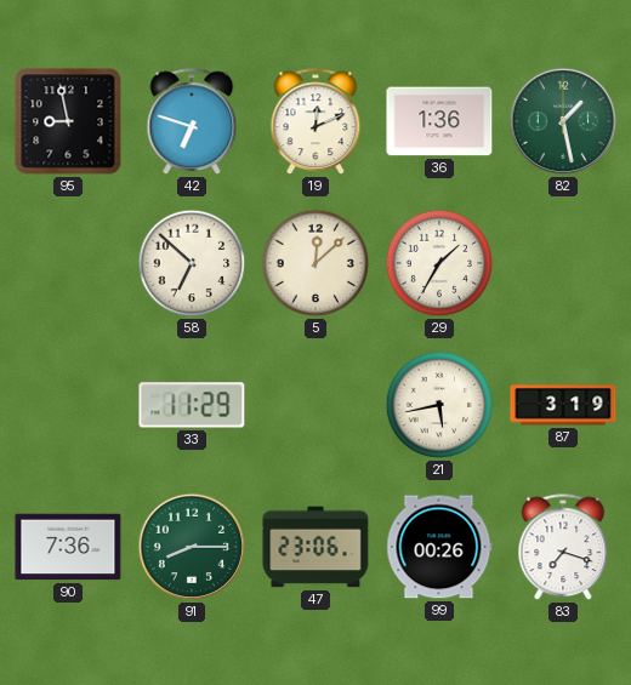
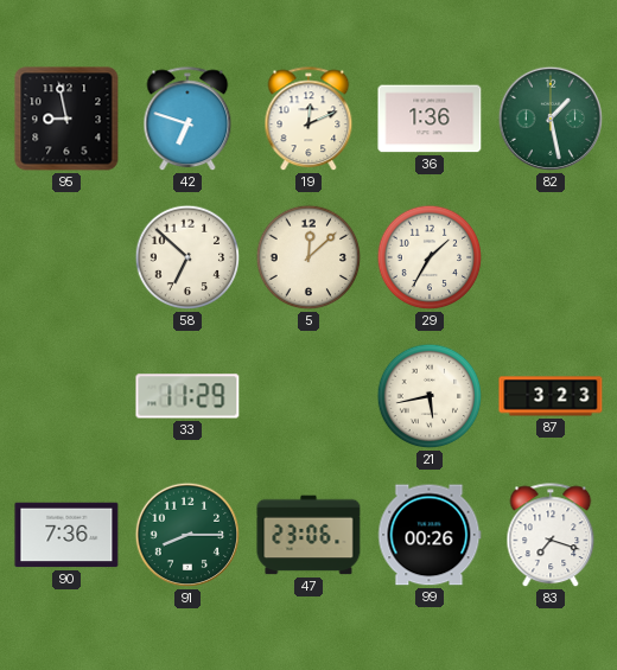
87: 3:19 -> 3:23
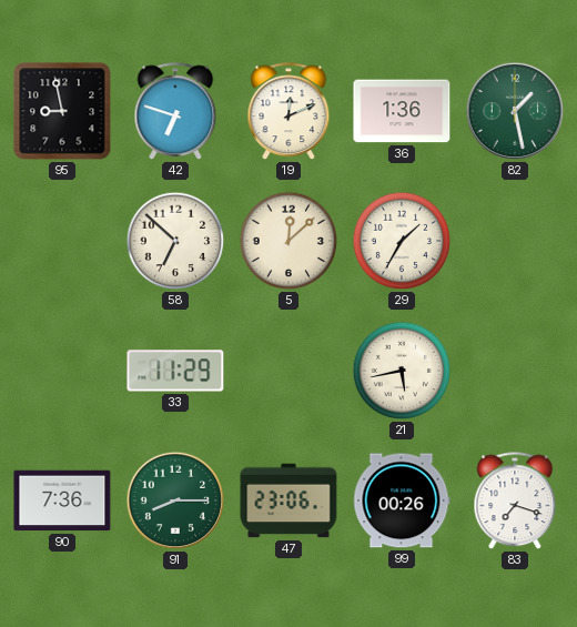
87: 3:23 -> none
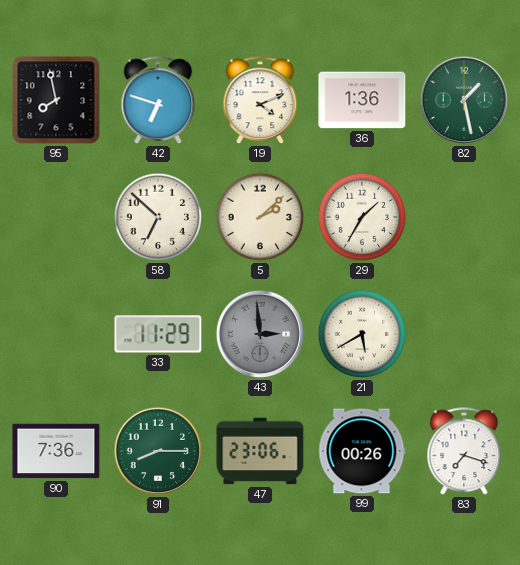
95: 8:58 -> 7:58
19: 12:11 -> 4:11
5: 12:08 -> 2:08
43: none -> 2:59
21: 5:43 -> 5:40
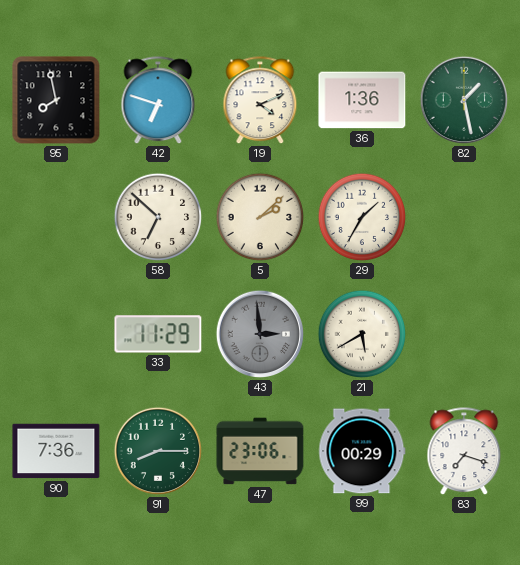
99: 00:26 -> 00:29
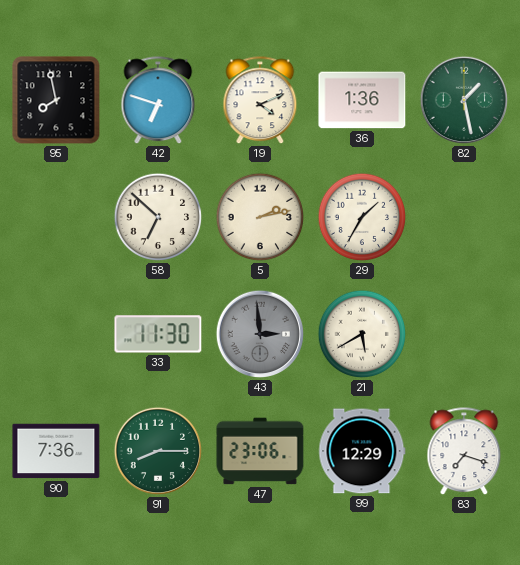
5: 2:08 -> 2:13
33: 11:29 -> 11:30
99: 00:29 -> 12:29
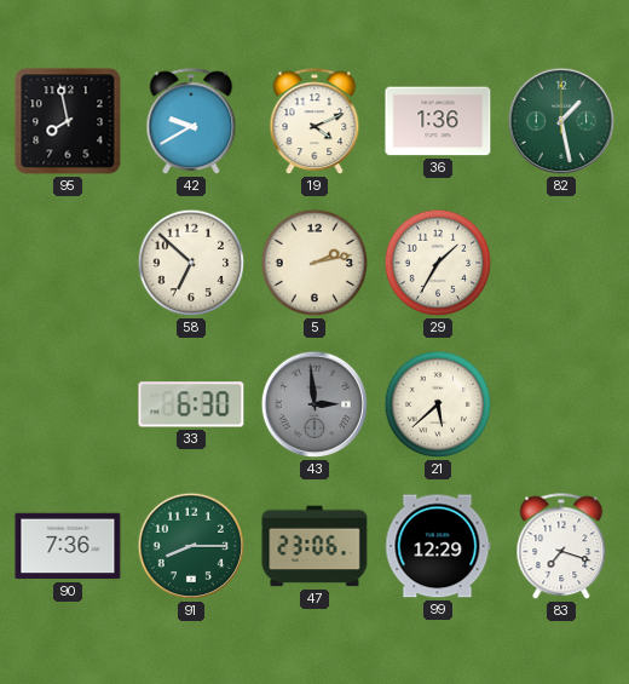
42: 6:48 -> 9:40
33: 11:30 -> 6:30
21: 5:40 -> 5:38
